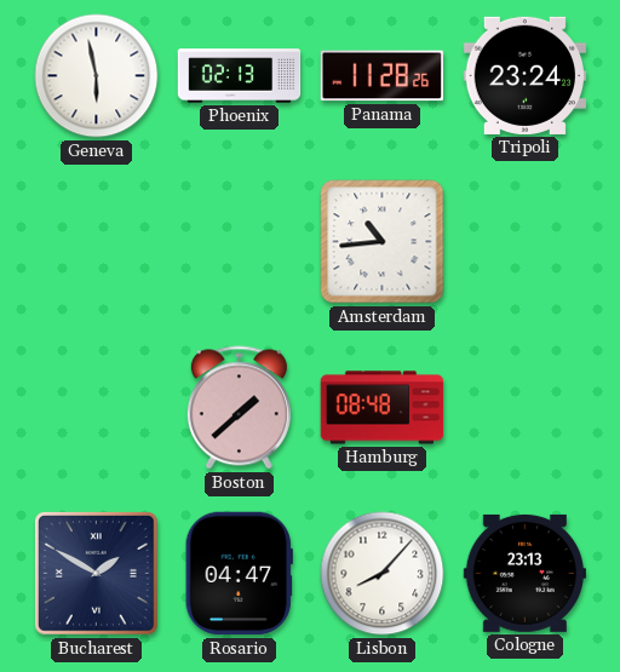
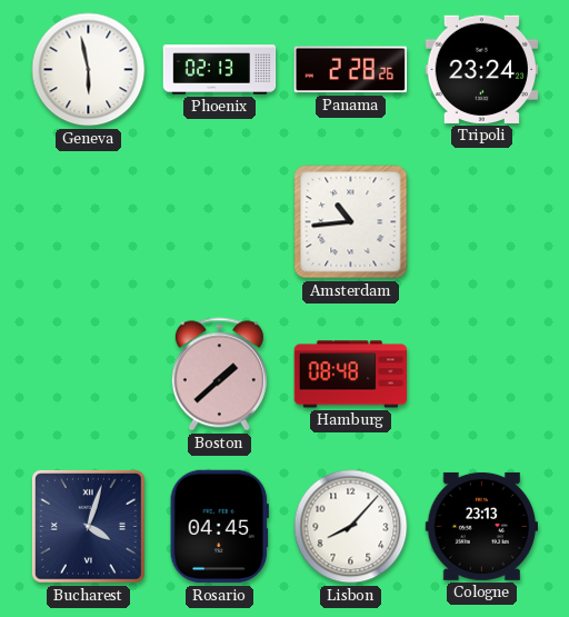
Panama: 11:28 -> 2:28
Bucharest: 1:50 -> 4:03
Rosario: 04:47 -> 04:45
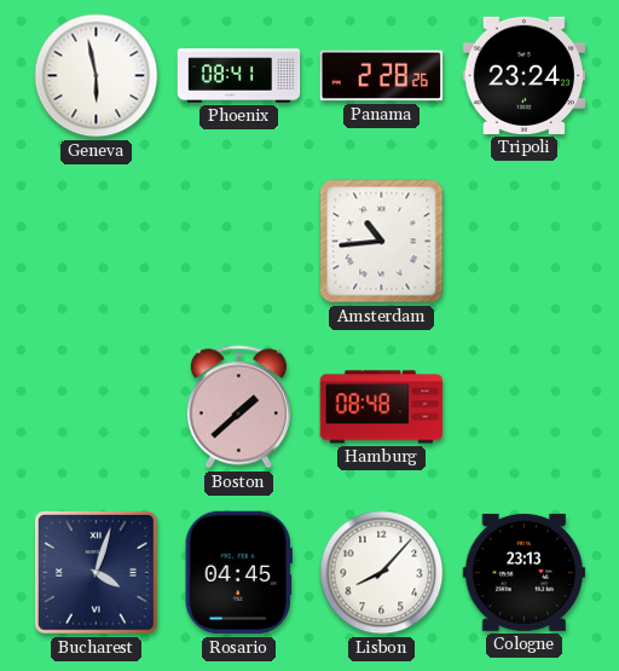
Phoenix: 02:13 -> 08:41
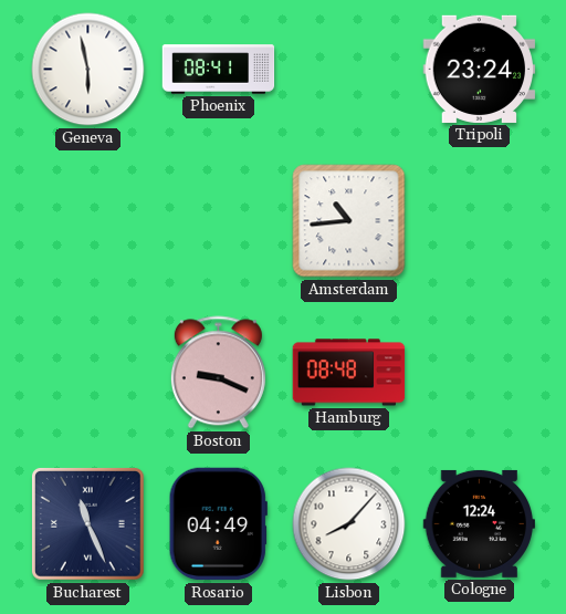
Panama: 2:28 -> none
Boston: 1:38 -> 9:19
Bucharest: 4:03 -> 11:26
Rosario: 04:45 -> 04:49
Cologne: 23:13 -> 12:24
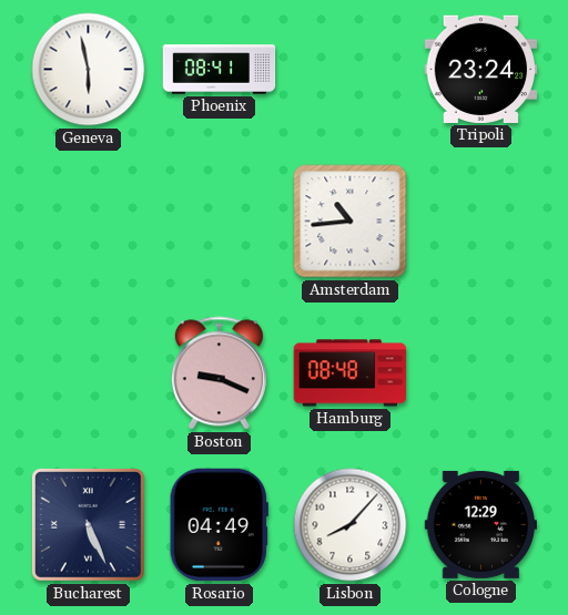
Bucharest: 11:26 -> 5:26
Cologne: 12:24 -> 12:29
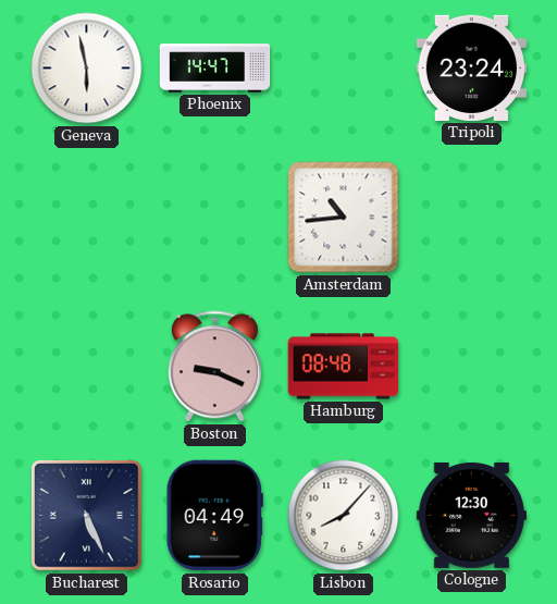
Phoenix: 08:41 -> 14:47
Cologne: 12:29 -> 12:30
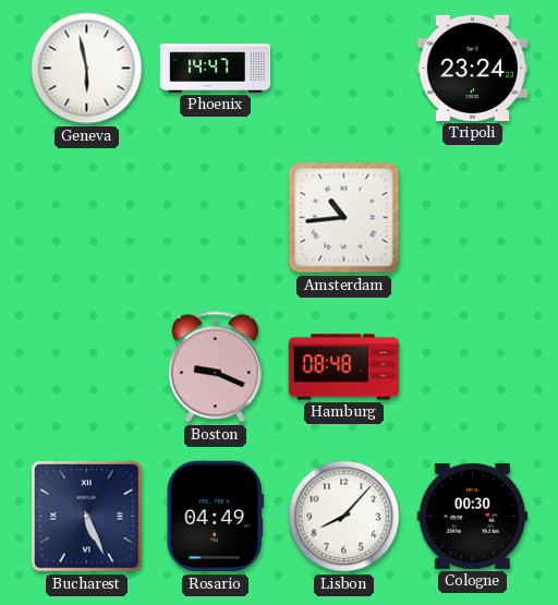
Cologne: 12:30 -> 00:30
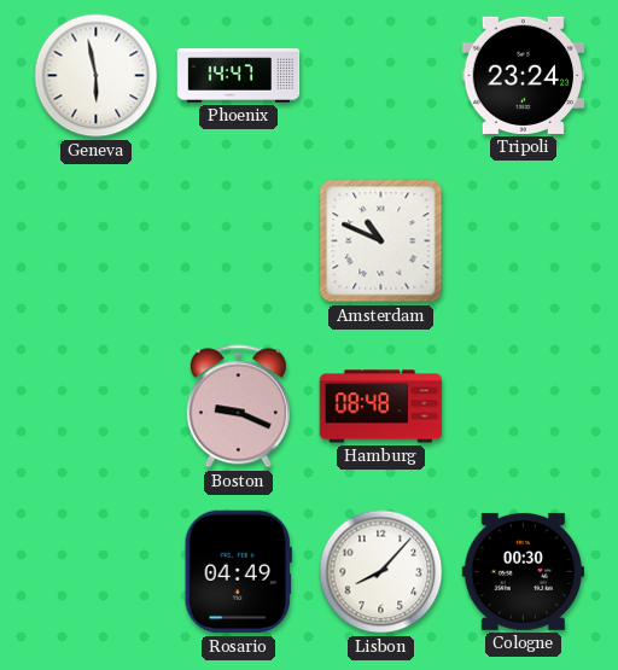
Amsterdam: 10:44 -> 10:49
Bucharest: 5:26 -> none
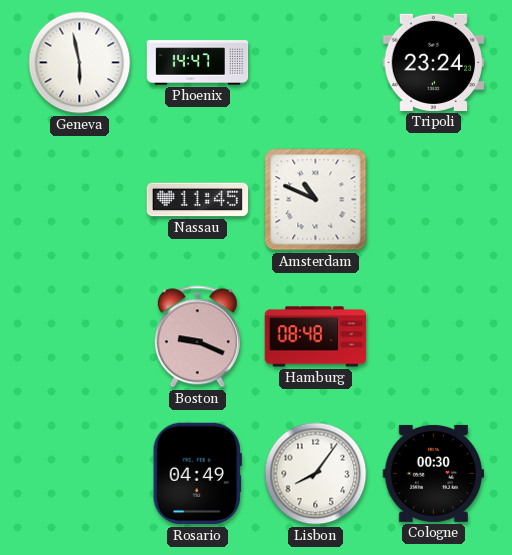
Nassau: none -> 11:45
Lisbon: 8:07 -> 8:06
